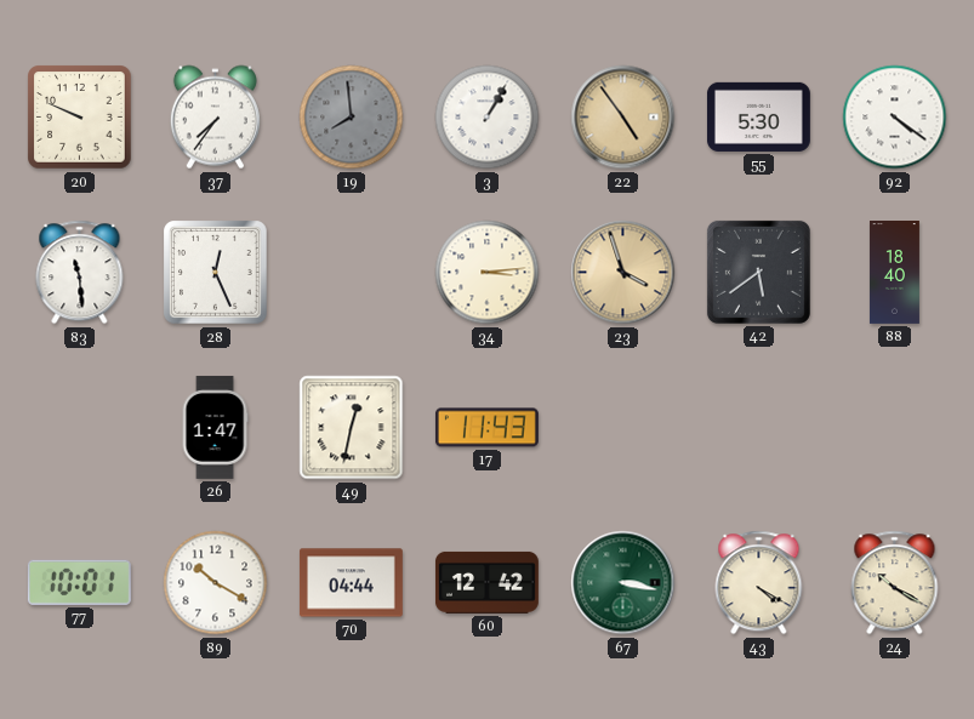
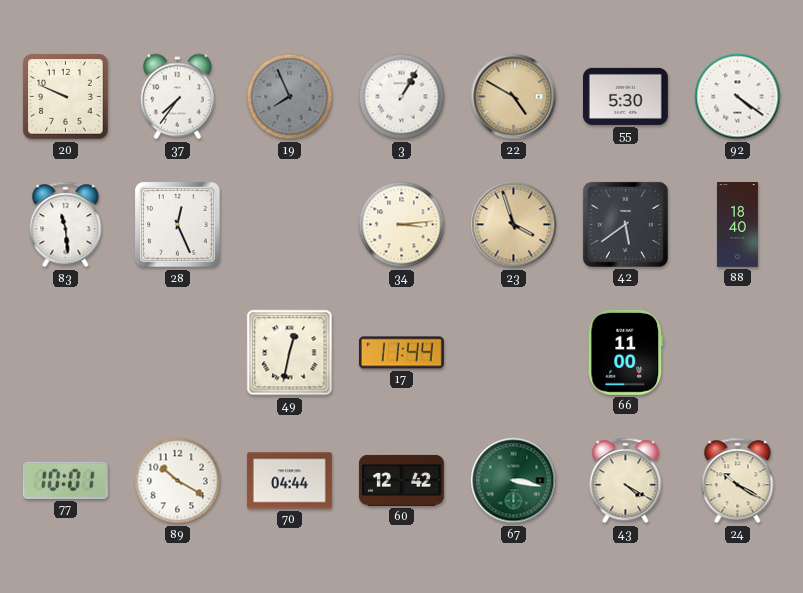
19: 7:59 -> 7:56
22: 4:54 -> 4:50
26: 1:47 -> none
17: 11:43 -> 11:44
66: none -> 11:00
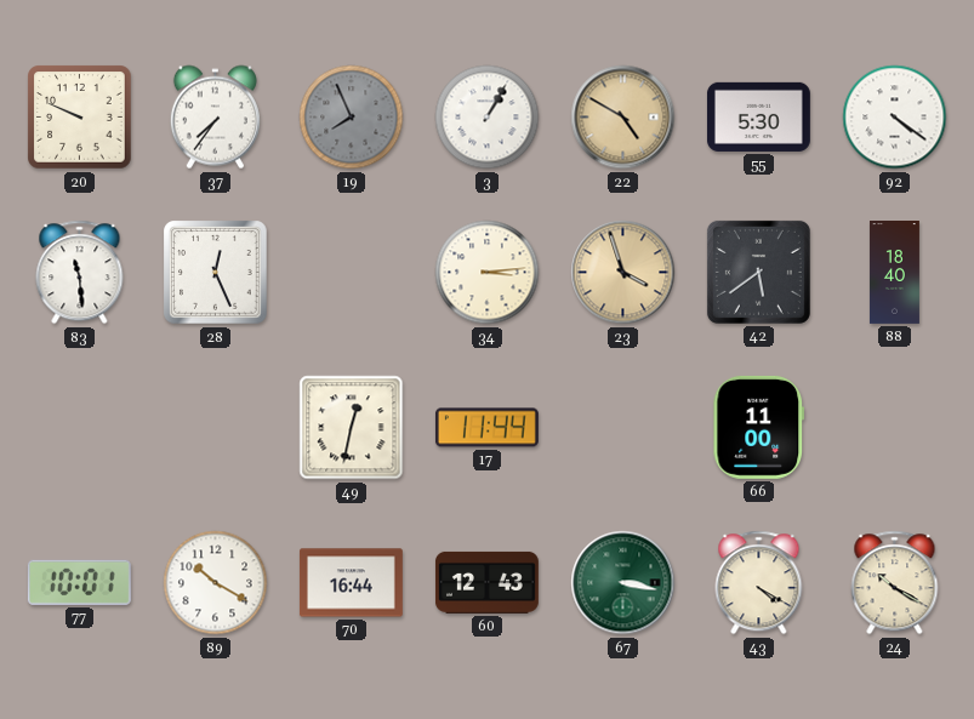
70: 04:44 -> 16:44
60: 12:42 -> 12:43
